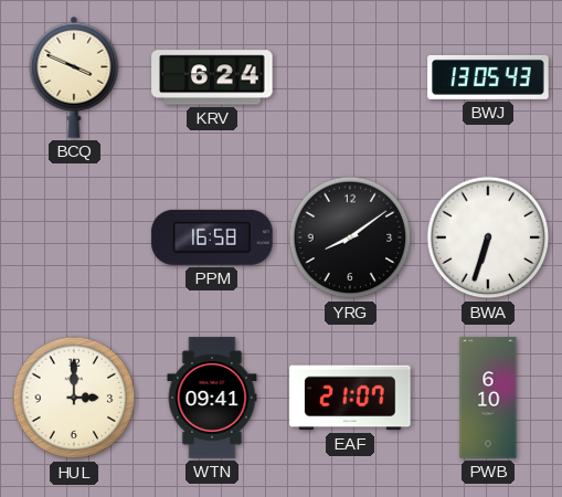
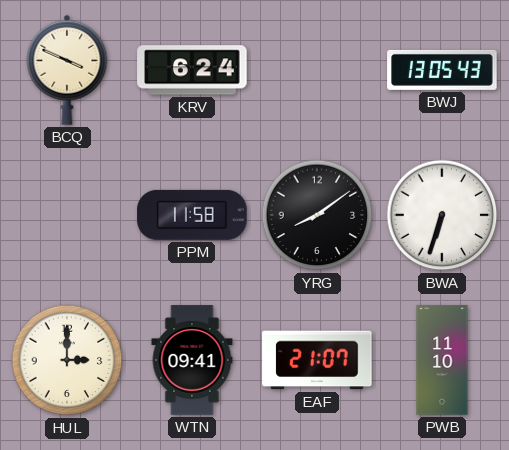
PPM: 16:58 -> 11:58
PWB: 6:10 -> 11:10
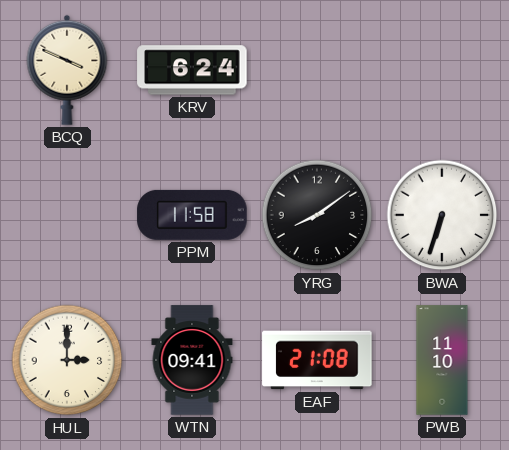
BWJ: 13:05 -> none
EAF: 21:07 -> 21:08
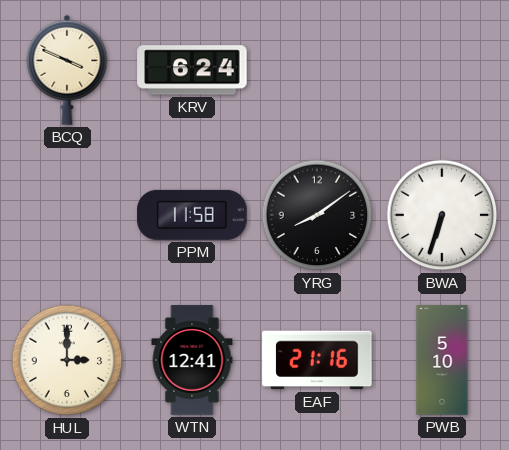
WTN: 09:41 -> 12:41
EAF: 21:08 -> 21:16
PWB: 11:10 -> 5:10
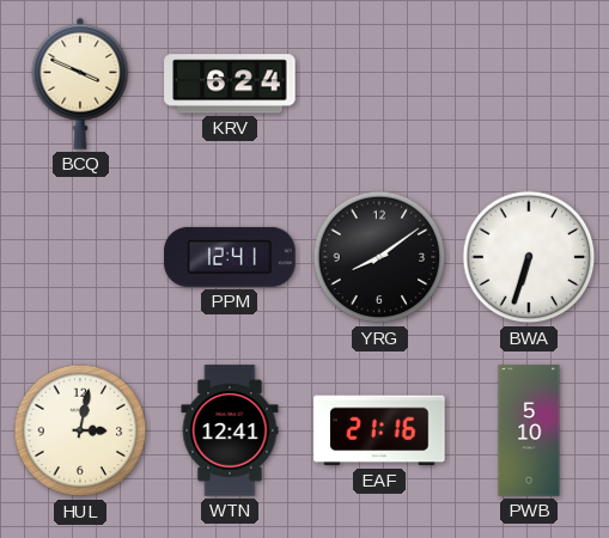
PPM: 11:58 -> 12:41
HUL: 3:00 -> 3:02
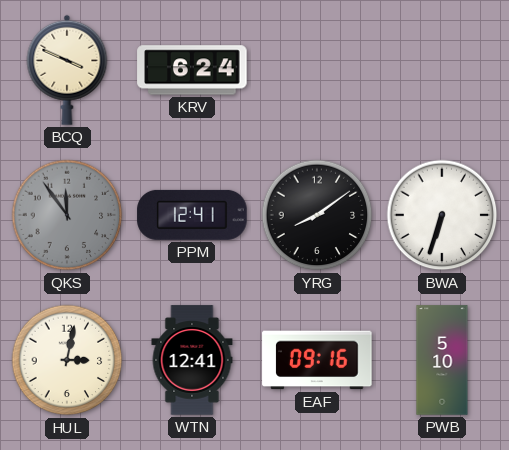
QKS: none -> 11:54
EAF: 21:16 -> 09:16
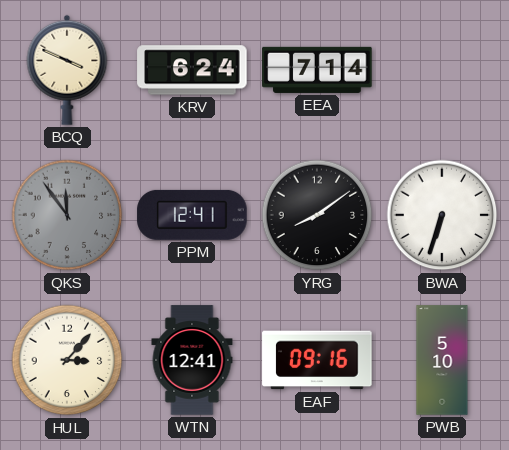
EEA: none -> 7:14
HUL: 3:02 -> 3:07
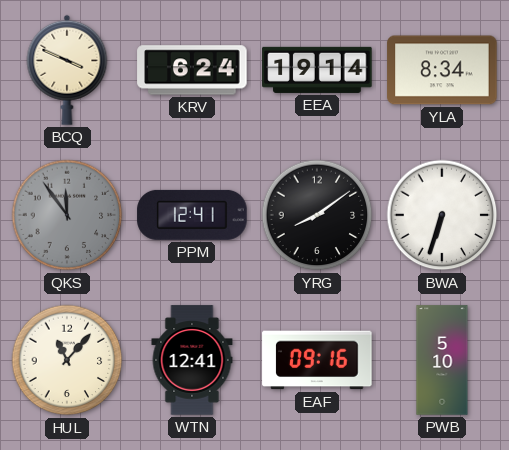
EEA: 7:14 -> 19:14
YLA: none -> 8:34
HUL: 3:07 -> 11:07
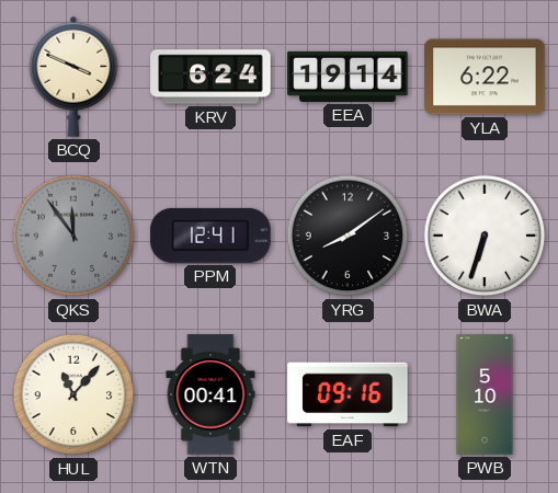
YLA: 8:34 -> 6:22
WTN: 12:41 -> 00:41
